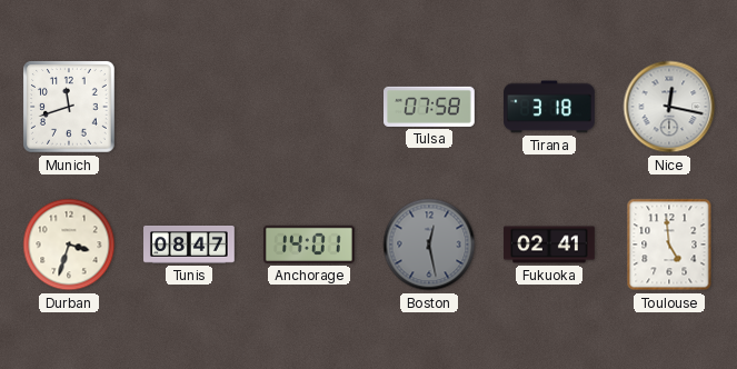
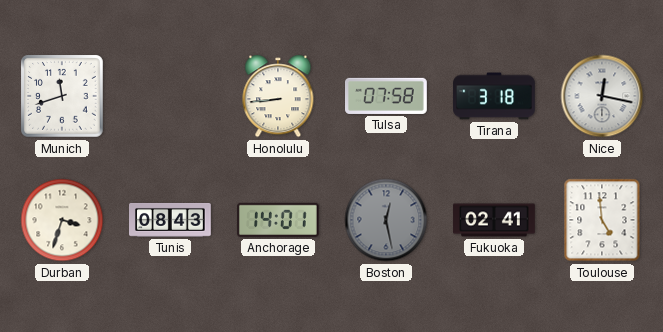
Honolulu: none -> 8:44
Tunis: 08:47 -> 08:43
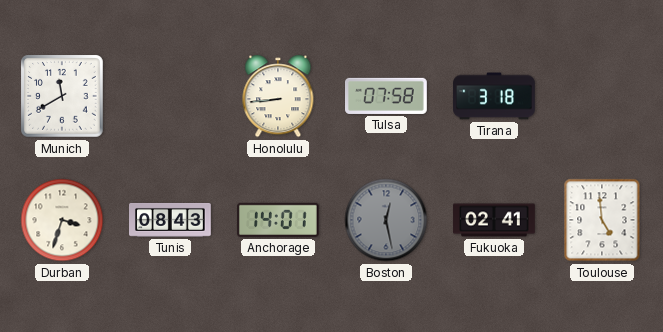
Munich: 11:42 -> 11:40
Nice: 12:17 -> none
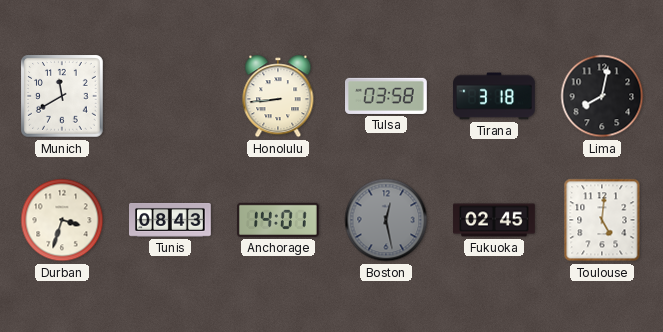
Tulsa: 07:58 -> 03:58
Lima: none -> 8:02
Fukuoka: 02:41 -> 02:45
Toulouse: 4:59 -> 5:01
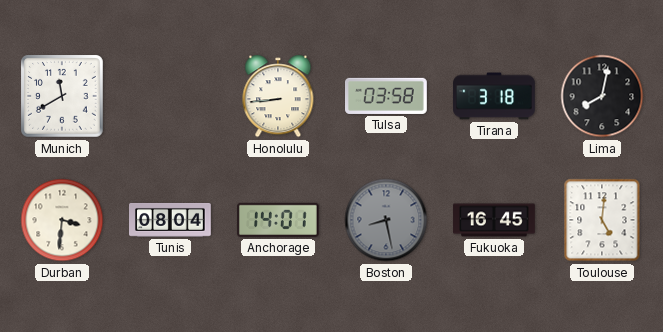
Durban: 3:33 -> 3:31
Tunis: 08:43 -> 08:04
Boston: 12:28 -> 8:28
Fukuoka: 02:45 -> 16:45
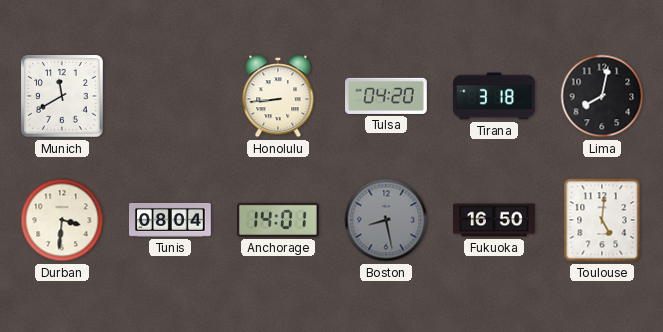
Tulsa: 03:58 -> 04:20
Fukuoka: 16:45 -> 16:50
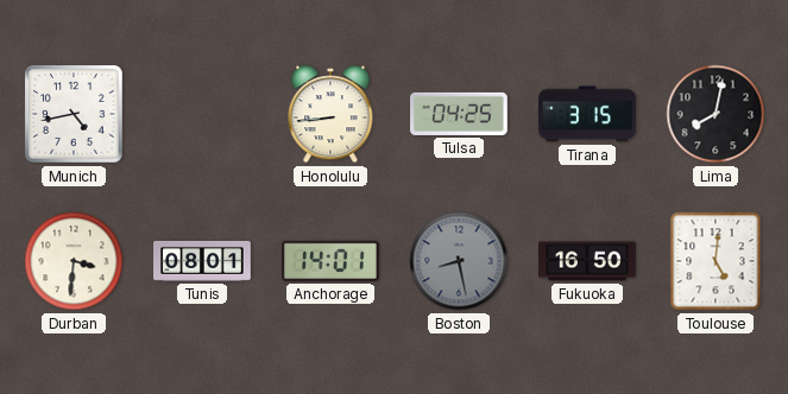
Munich: 11:40 -> 4:43
Tulsa: 04:20 -> 04:25
Tirana: 3:18 -> 3:15
Tunis: 08:04 -> 08:01
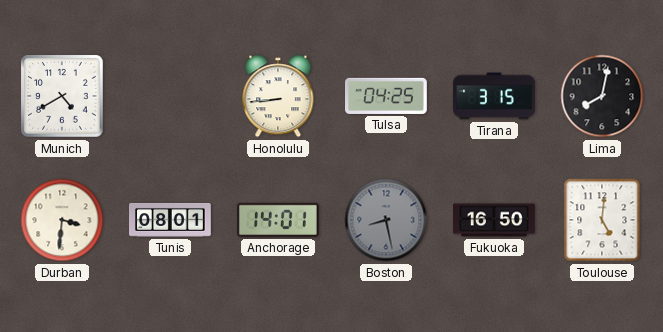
Munich: 4:43 -> 4:40
